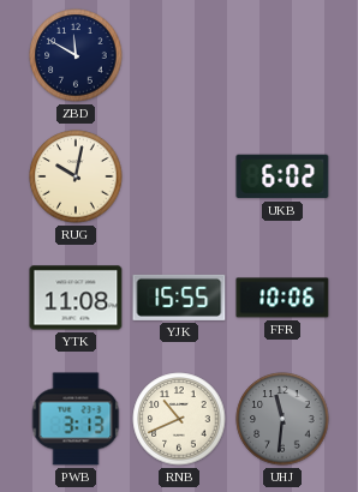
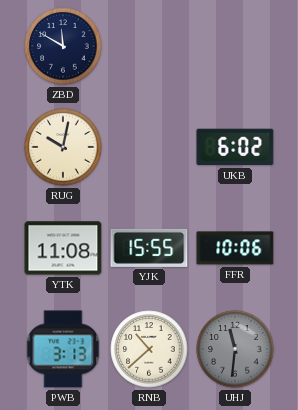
RNB: 10:41 -> 10:38
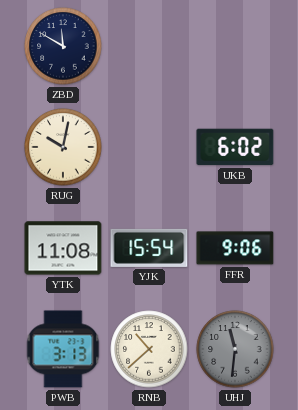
YJK: 15:55 -> 15:54
FFR: 10:06 -> 9:06
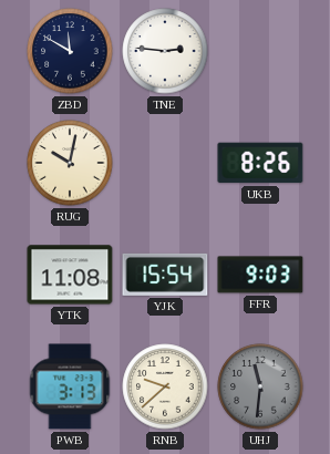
TNE: none -> 2:46
UKB: 6:02 -> 8:26
FFR: 9:06 -> 9:03
RNB: 10:38 -> 9:38
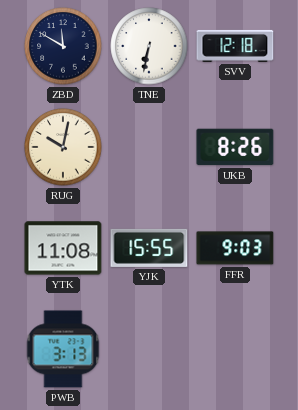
TNE: 2:46 -> 6:32
SVV: none -> 12:18
YJK: 15:54 -> 15:55
RNB: 9:38 -> none
UHJ: 11:31 -> none
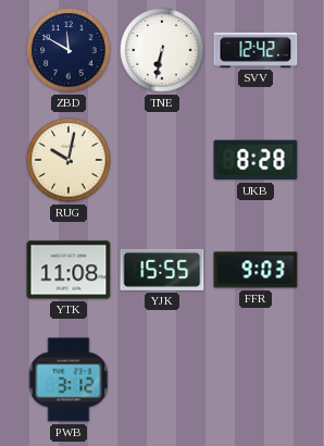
SVV: 12:18 -> 12:42
UKB: 8:26 -> 8:28
PWB: 3:13 -> 3:12
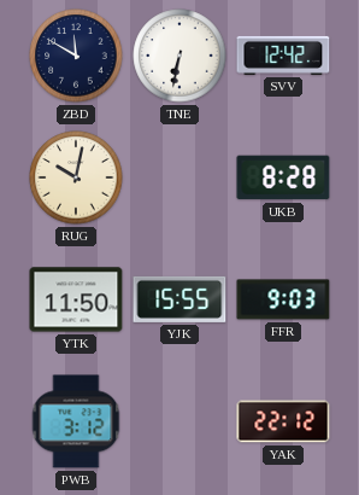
YTK: 11:08 -> 11:50
YAK: none -> 22:12
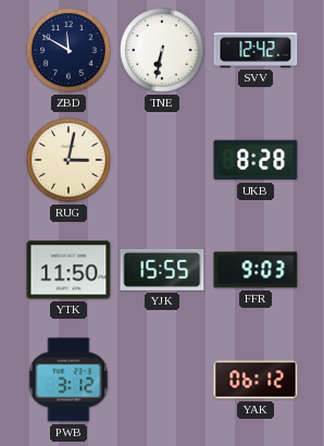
RUG: 10:02 -> 3:02
YAK: 22:12 -> 06:12
